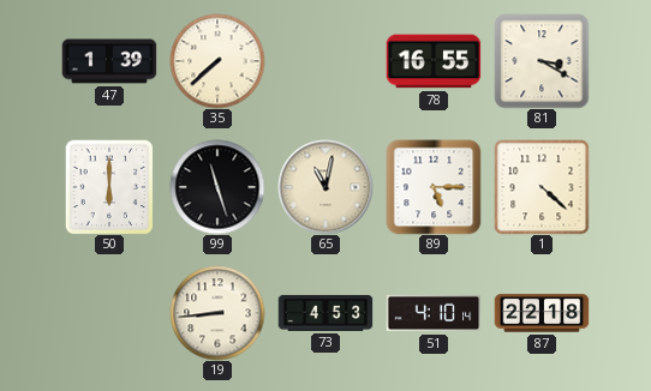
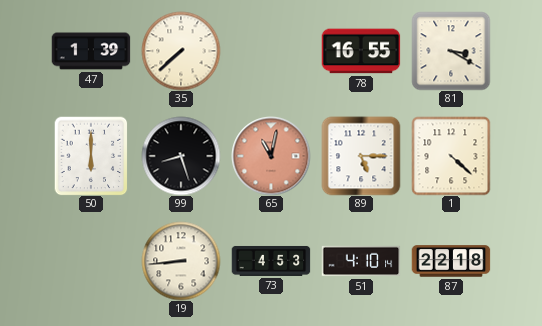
99: 11:27 -> 8:27
65 dial: cream -> salmon
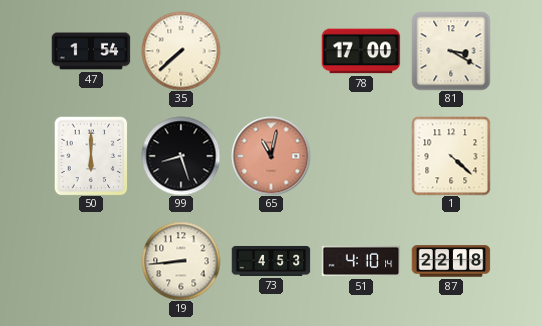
47: 1:39 -> 1:54
78: 16:55 -> 17:00
89: 5:15 -> none
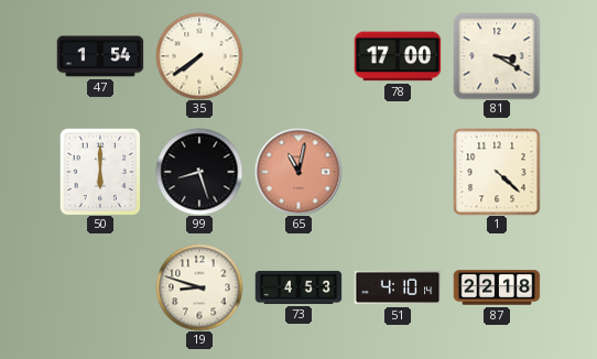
35: 7:38 -> 7:39
19: 8:44 -> 8:48
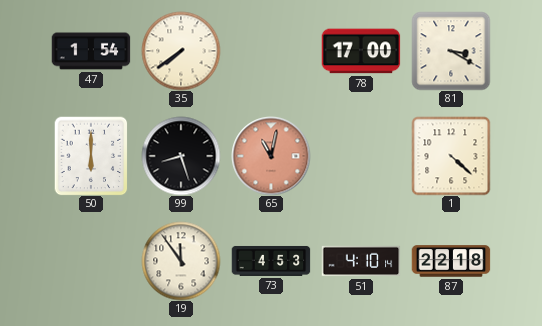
19: 8:48 -> 11:54
